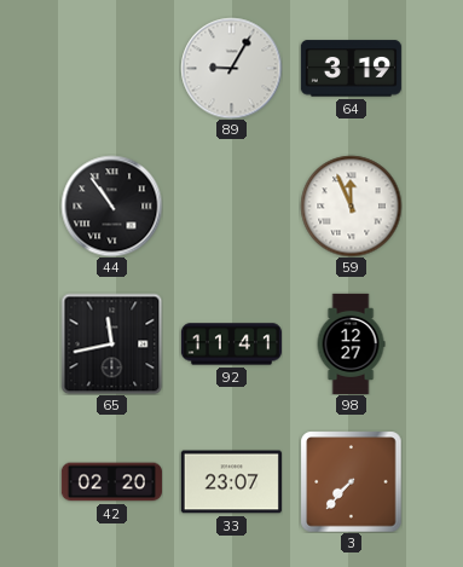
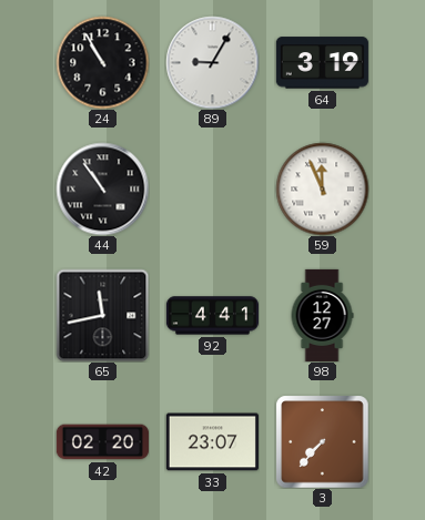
24: none -> 10:55
92: 11:41 -> 4:41
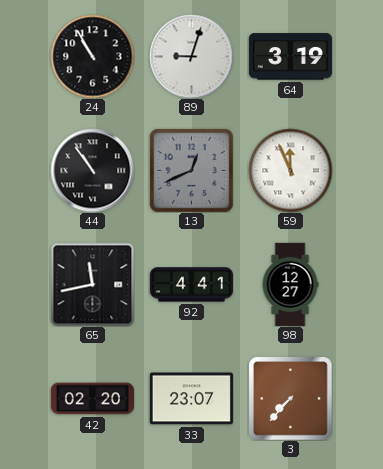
89: 9:05 -> 9:03
13: none -> 12:41
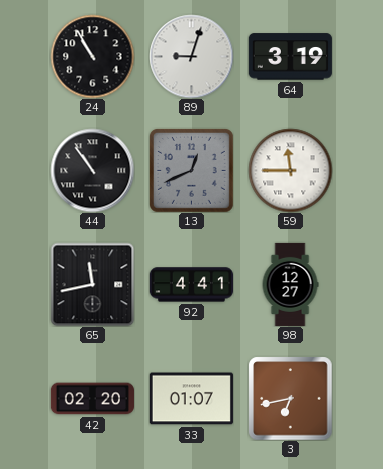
59: 11:56 -> 11:45
33: 23:07 -> 01:07
3: 7:37 -> 6:43
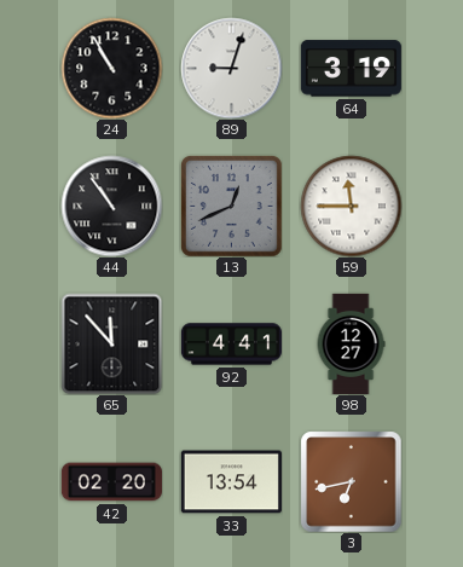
65: 11:43 -> 11:53
33: 01:07 -> 13:54
